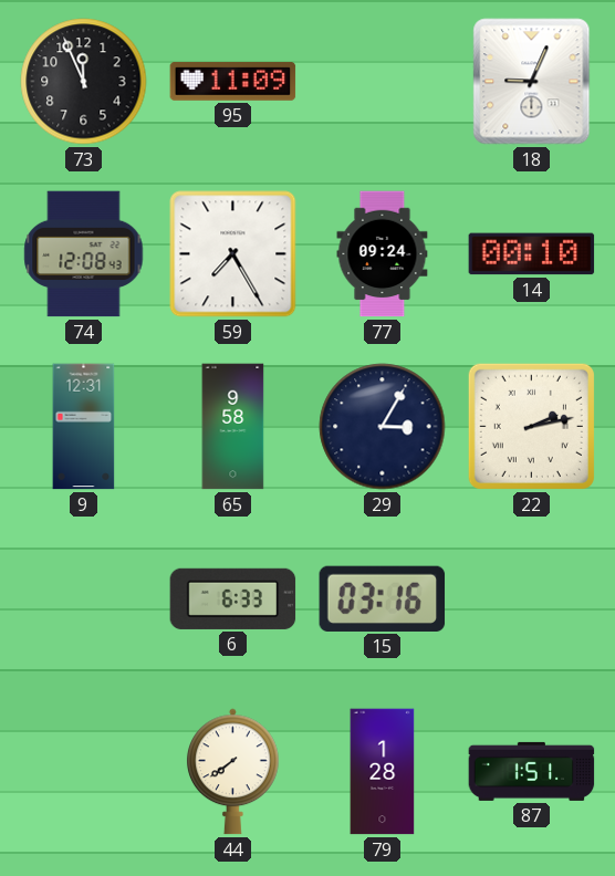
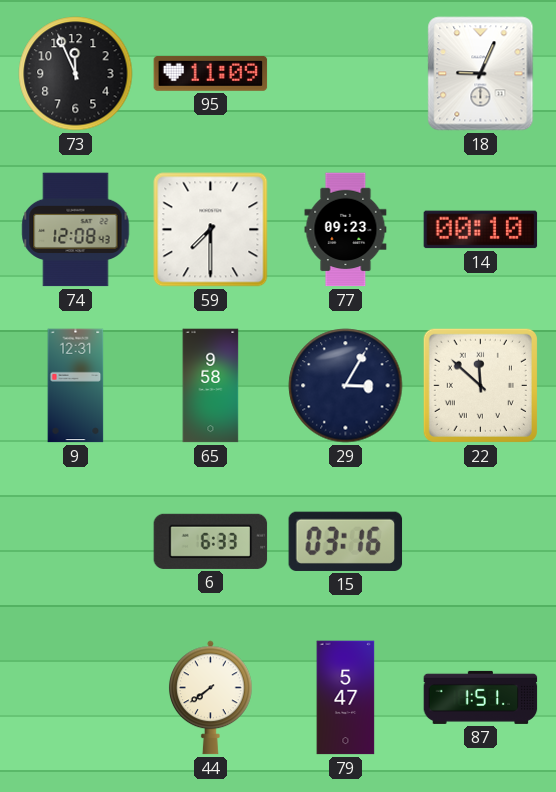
59: 7:25 -> 7:30
77: 09:24 -> 09:23
22: 2:13 -> 11:52
79: 1:28 -> 5:47
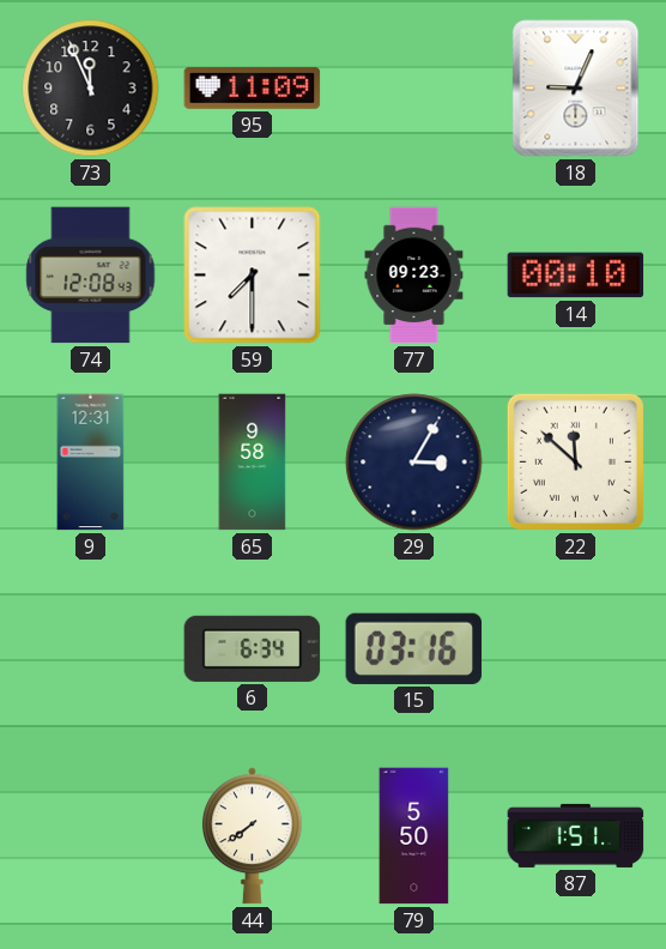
6: 6:33 -> 6:34
79: 5:47 -> 5:50
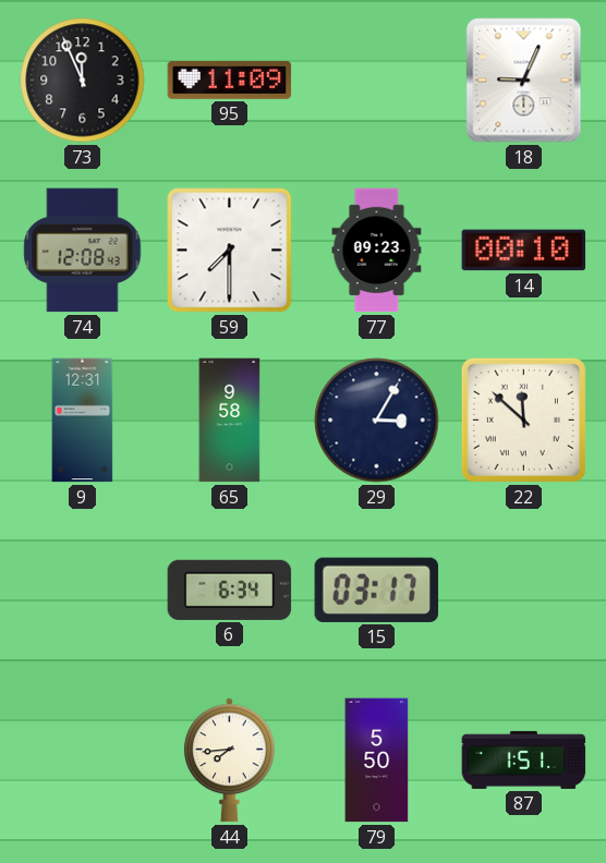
15: 03:16 -> 03:17
44: 7:39 -> 7:44
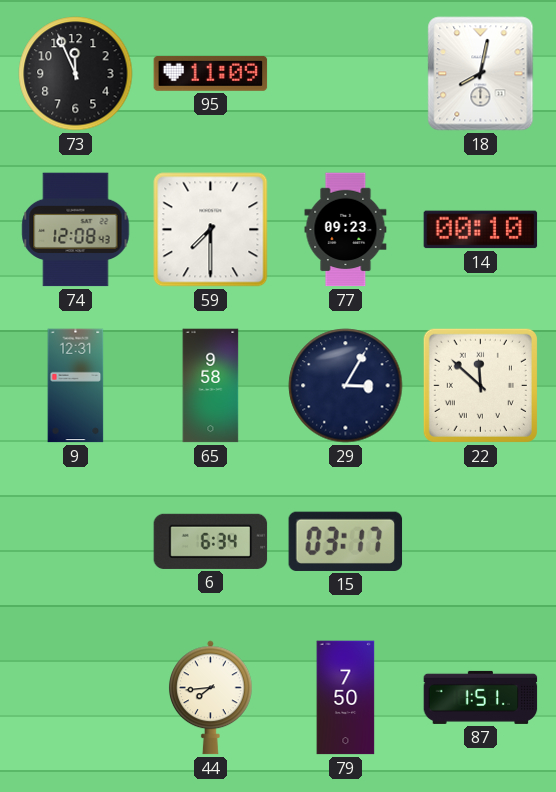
18: 9:04 -> 8:02
79: 5:50 -> 7:50
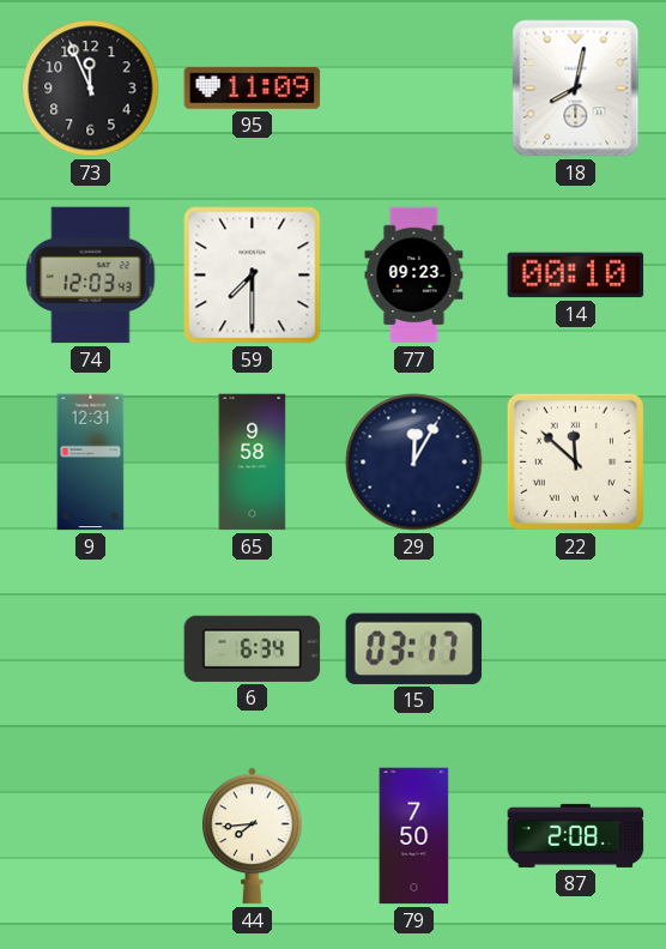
74: 12:08 -> 12:03
29: 3:05 -> 12:05
87: 1:51 -> 2:08
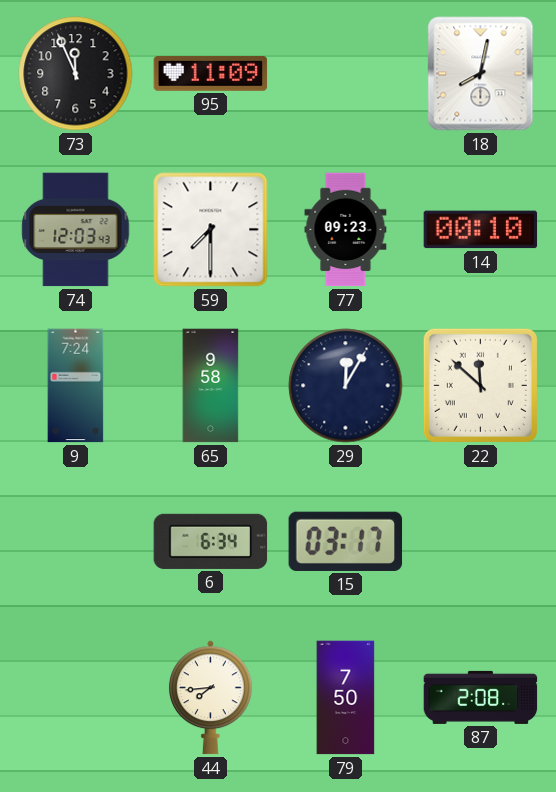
9: 12:31 -> 7:24
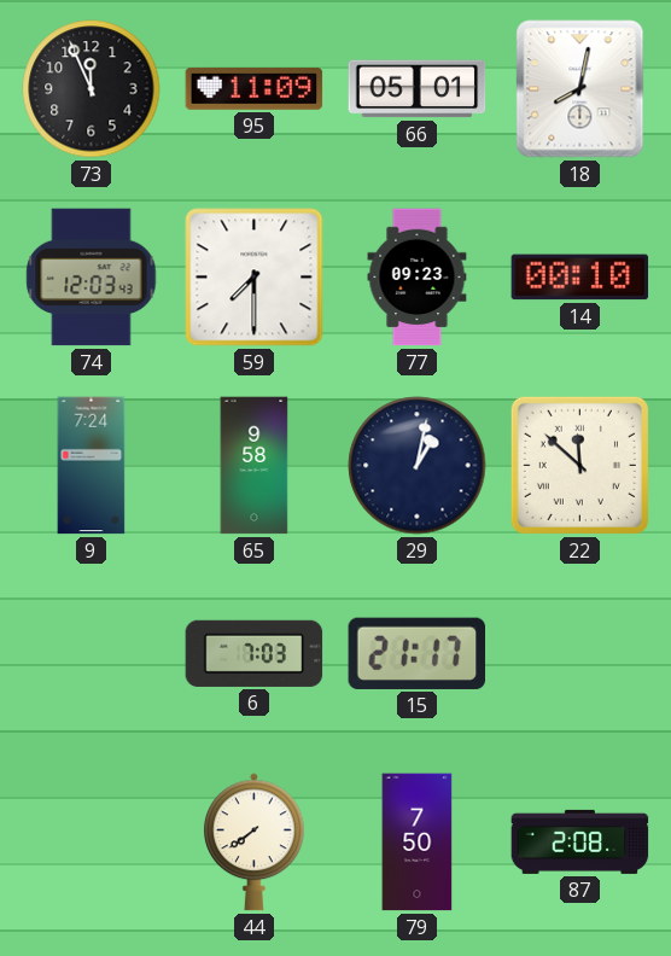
66: none -> 05:01
29: 12:05 -> 1:02
6: 6:34 -> 7:03
15: 03:17 -> 21:17
44: 7:44 -> 7:39
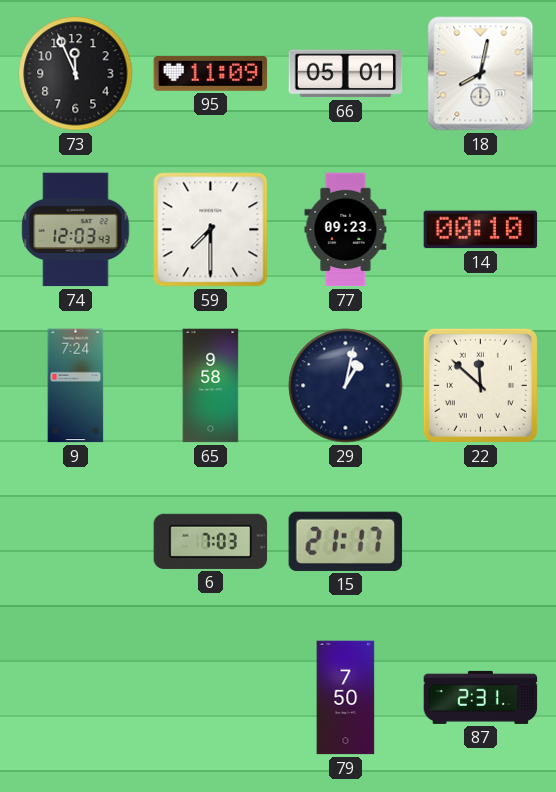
44: 7:39 -> none
87: 2:08 -> 2:31
